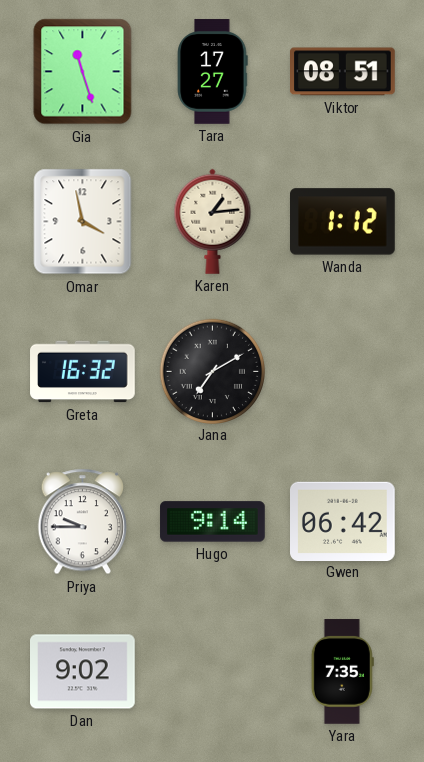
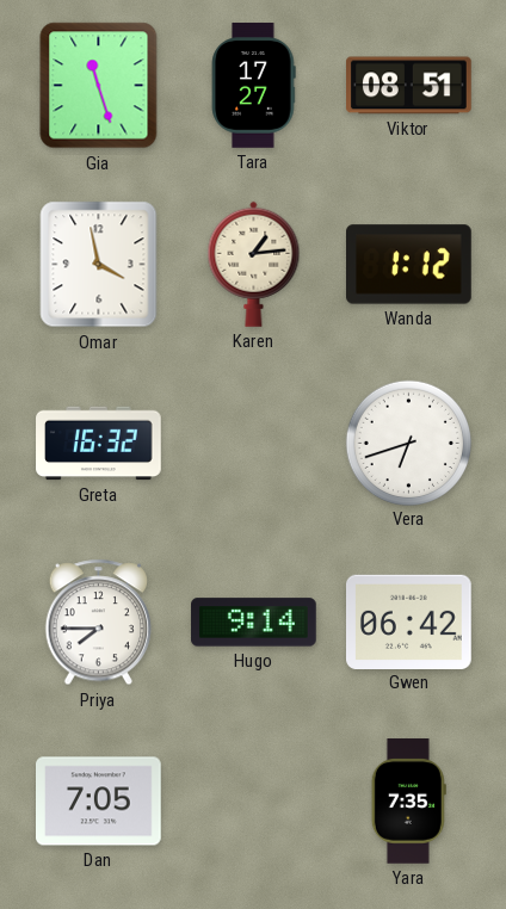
Jana: 7:10 -> none
Vera: none -> 6:42
Priya: 9:45 -> 7:45
Dan: 9:02 -> 7:05
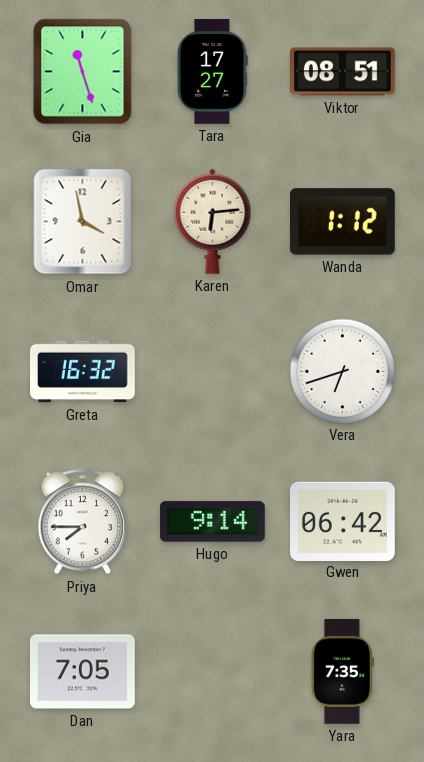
Karen: 1:14 -> 6:14
